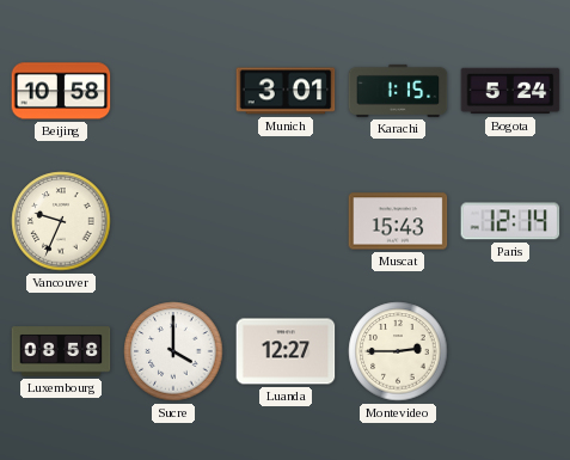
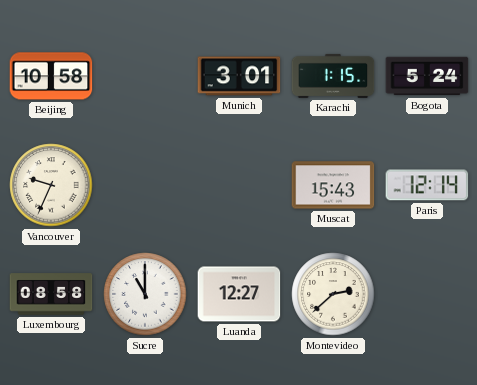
Sucre: 4:00 -> 11:00
Montevideo: 2:45 -> 2:38
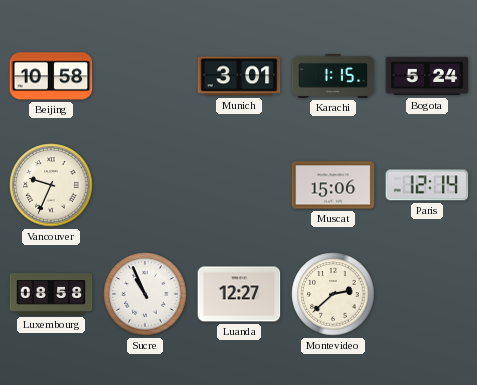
Muscat: 15:43 -> 15:06
Sucre: 11:00 -> 10:56
